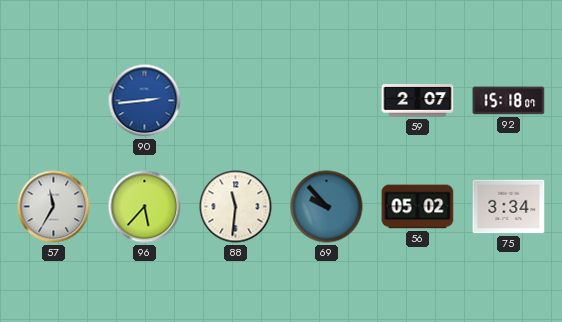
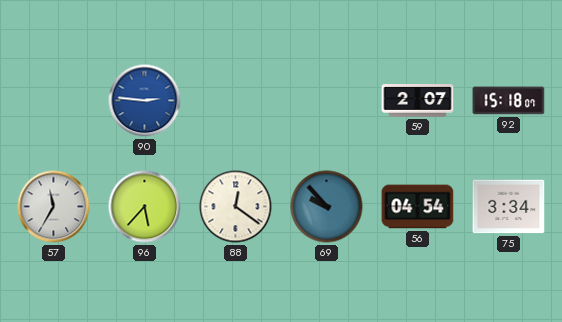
90: 2:44 -> 2:46
88: 11:31 -> 12:21
56: 05:02 -> 04:54
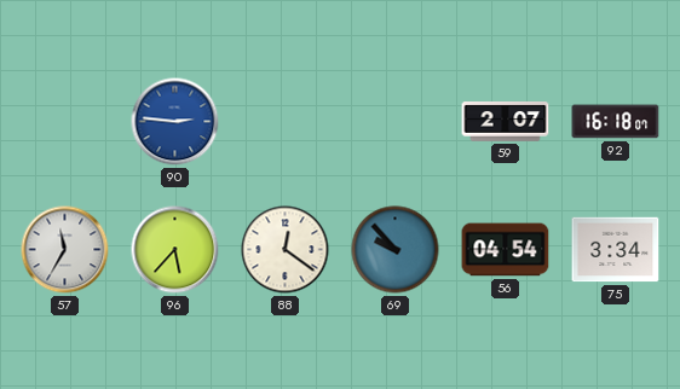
92: 15:18 -> 16:18
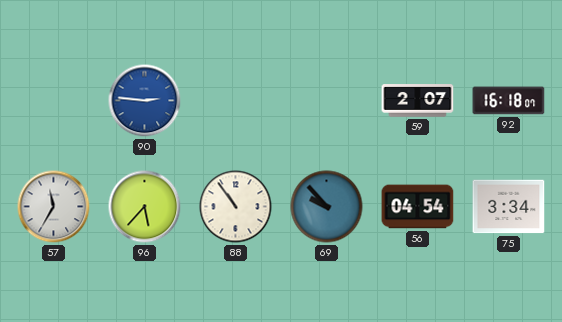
88: 12:21 -> 10:54
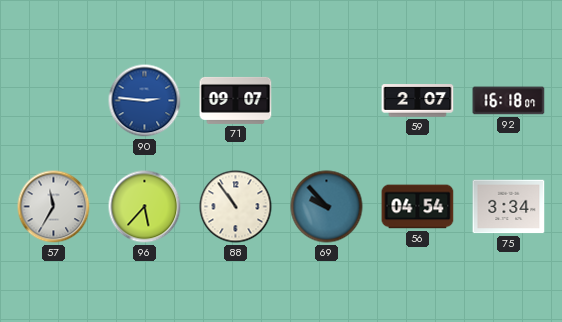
71: none -> 09:07
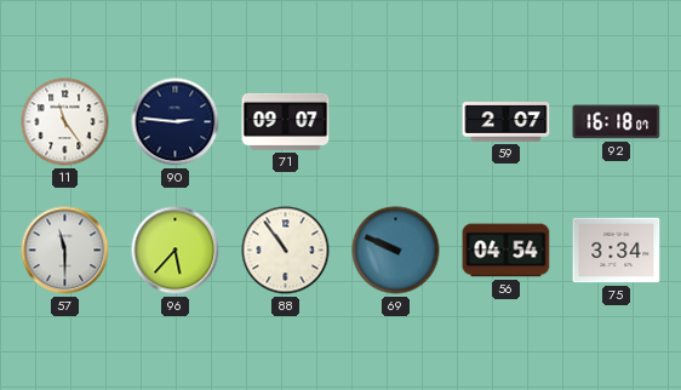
11: none -> 11:24
90 dial: blue -> navy
57: 11:35 -> 11:30
69: 9:53 -> 9:49
